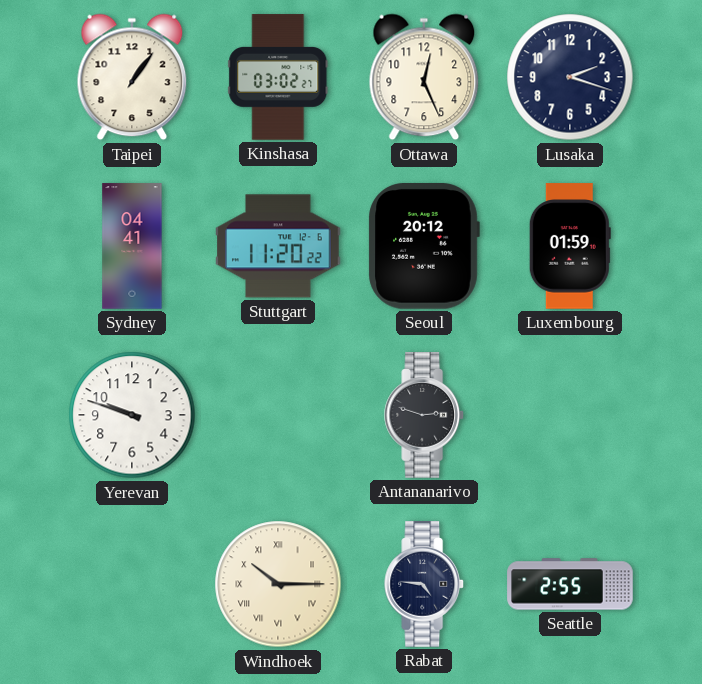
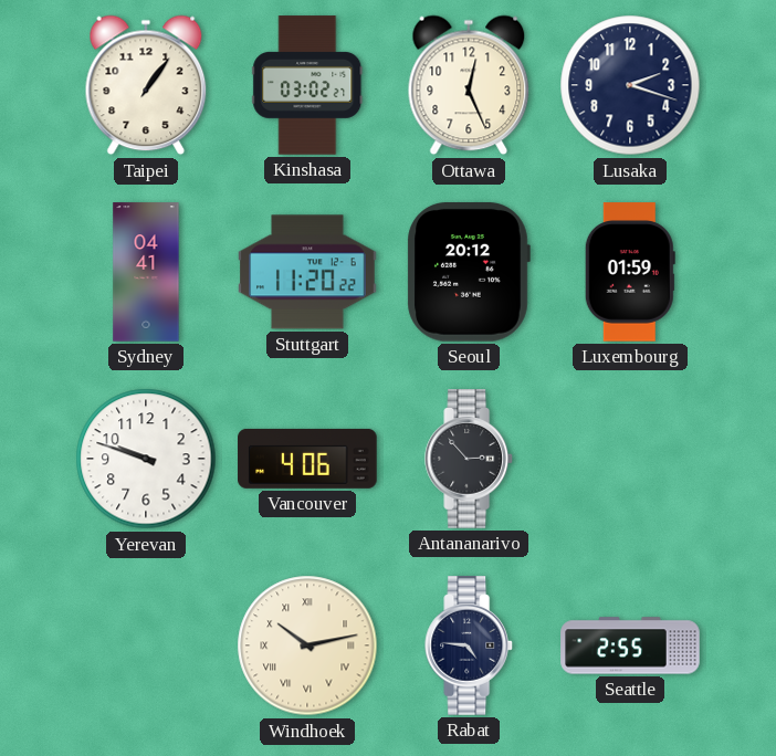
Vancouver: none -> 4:06
Antananarivo: 2:48 -> 2:53
Windhoek: 10:15 -> 10:13
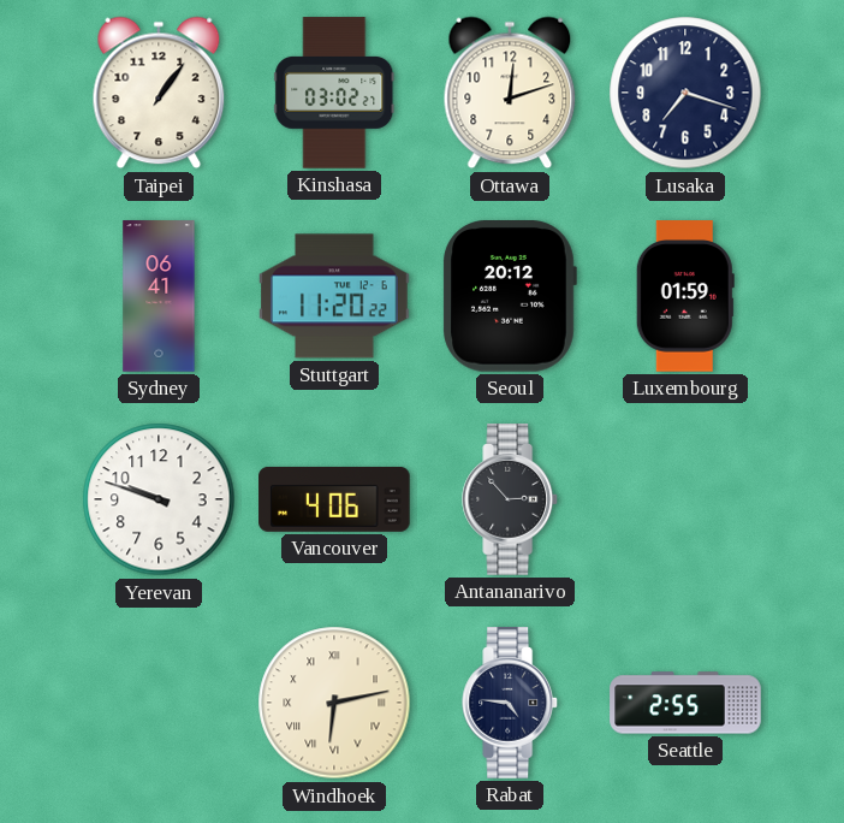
Ottawa: 12:26 -> 12:12
Lusaka: 2:18 -> 7:18
Sydney: 04:41 -> 06:41
Windhoek: 10:13 -> 6:13
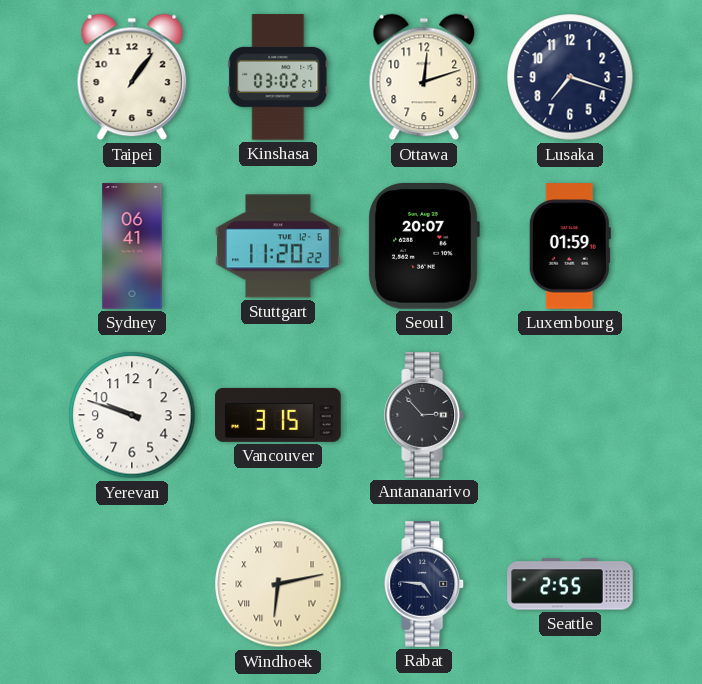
Seoul: 20:12 -> 20:07
Vancouver: 4:06 -> 3:15
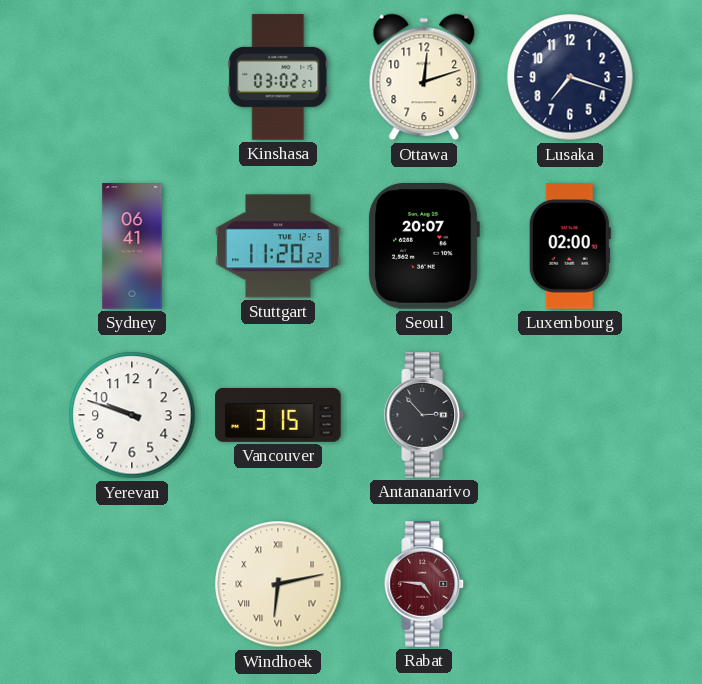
Taipei: 1:06 -> none
Luxembourg: 01:59 -> 02:00
Rabat dial: navy -> burgundy
Seattle: 2:55 -> none
